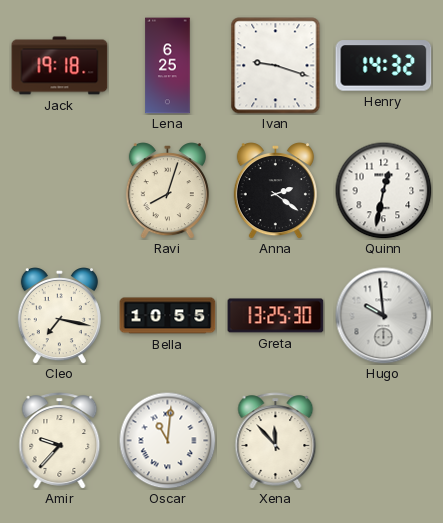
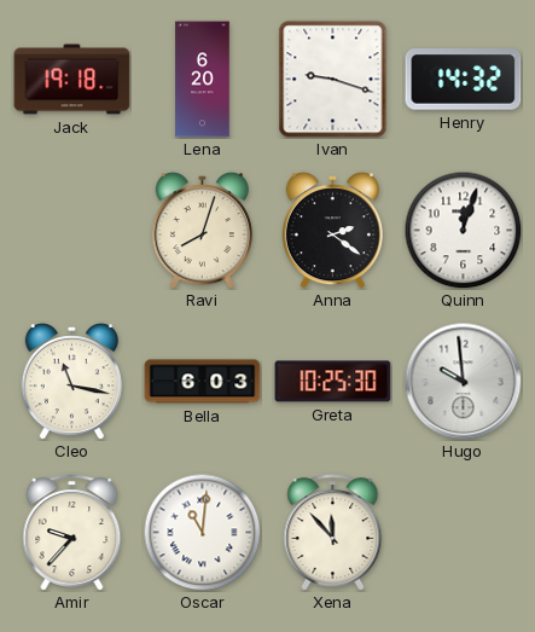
Lena: 6:25 -> 6:20
Quinn: 12:32 -> 12:03
Cleo: 7:17 -> 11:17
Bella: 10:55 -> 6:03
Greta: 13:25 -> 10:25
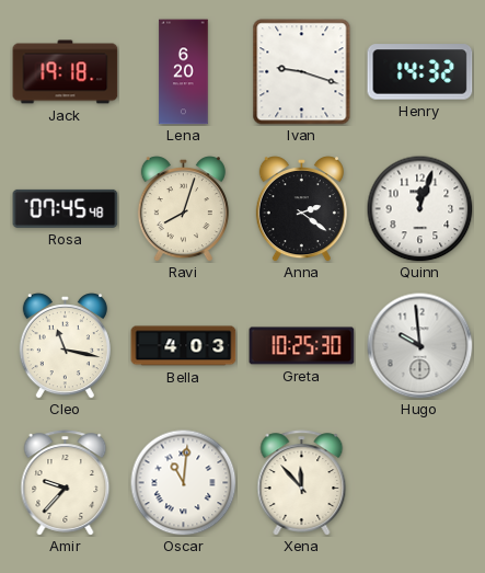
Rosa: none -> 07:45
Bella: 6:03 -> 4:03
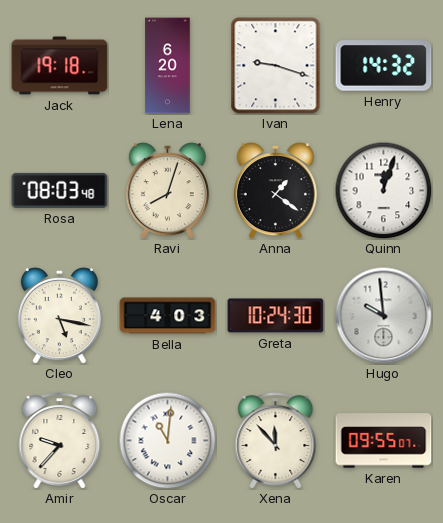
Rosa: 07:45 -> 08:03
Anna: 2:21 -> 1:21
Cleo: 11:17 -> 5:17
Greta: 10:25 -> 10:24
Karen: none -> 09:55
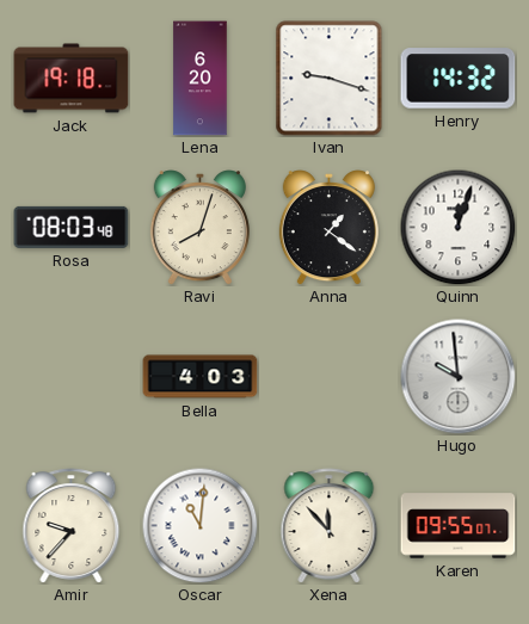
Cleo: 5:17 -> none
Greta: 10:24 -> none
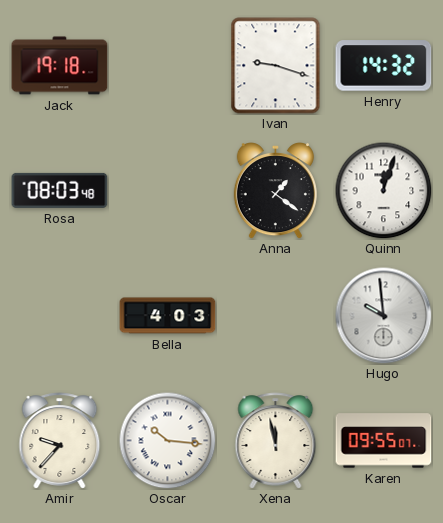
Lena: 6:20 -> none
Ravi: 8:03 -> none
Oscar: 11:01 -> 10:16
Xena: 11:53 -> 11:58
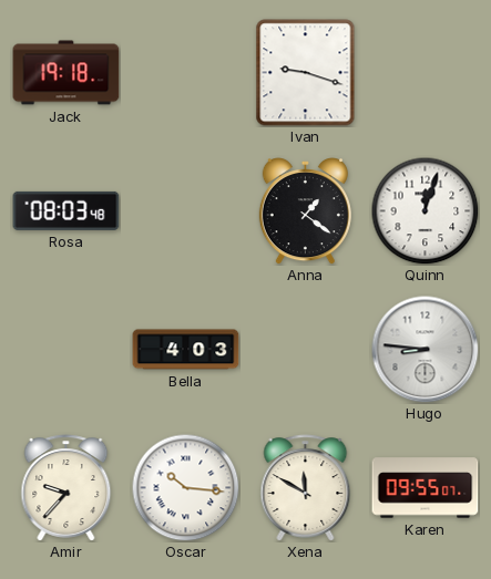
Henry: 14:32 -> none
Hugo: 9:59 -> 8:46
Xena: 11:58 -> 11:50
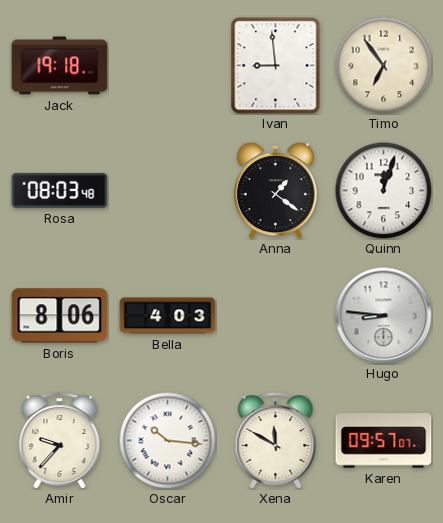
Ivan: 9:18 -> 8:59
Timo: none -> 6:54
Boris: none -> 8:06
Karen: 09:55 -> 09:57
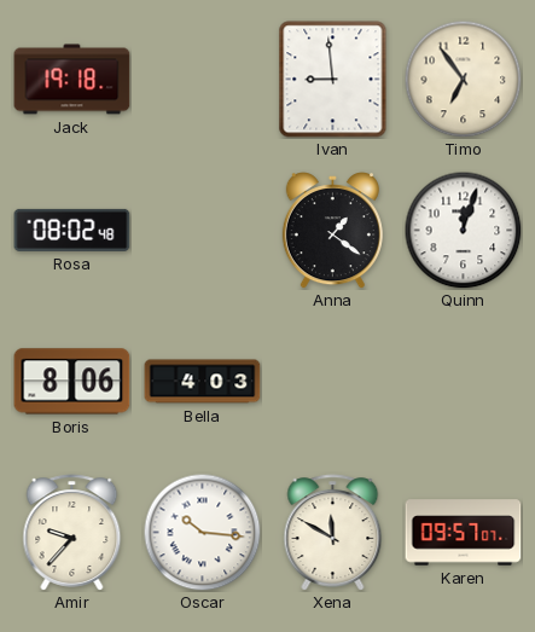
Rosa: 08:03 -> 08:02
Hugo: 8:46 -> none
